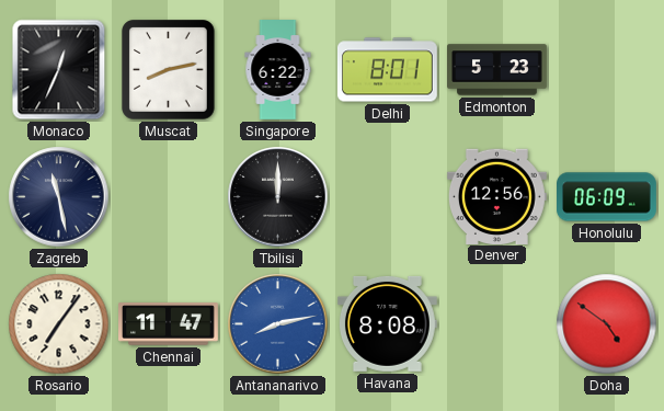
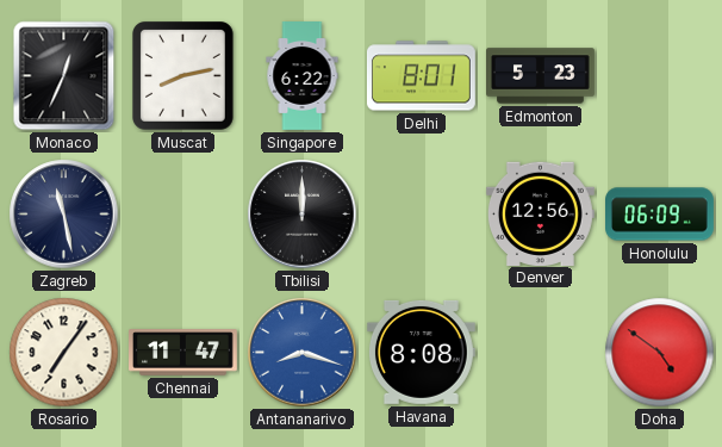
Antananarivo: 8:13 -> 8:18
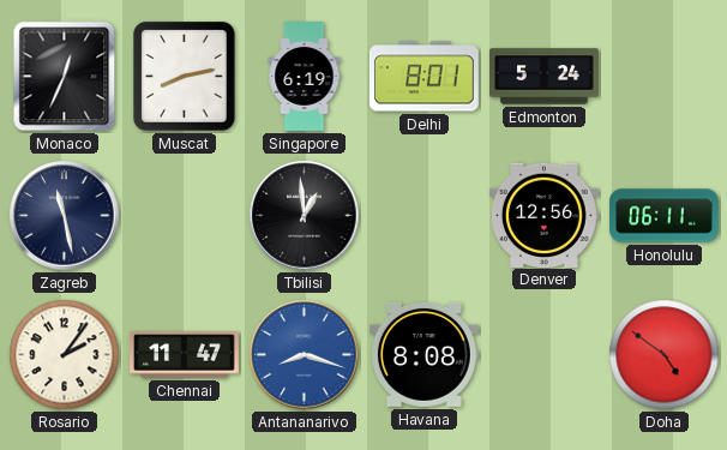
Singapore: 6:22 -> 6:19
Edmonton: 5:23 -> 5:24
Tbilisi: 12:00 -> 12:59
Honolulu: 06:09 -> 06:11
Rosario: 7:06 -> 2:06
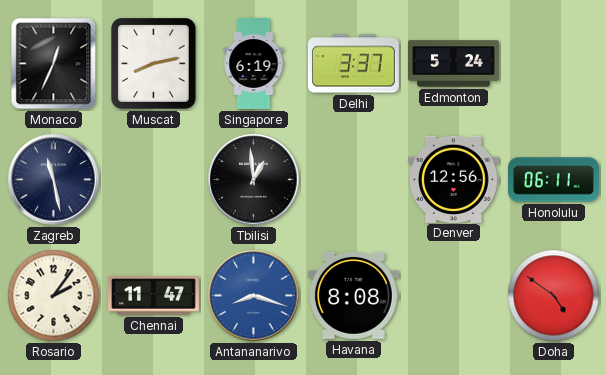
Delhi: 8:01 -> 3:37
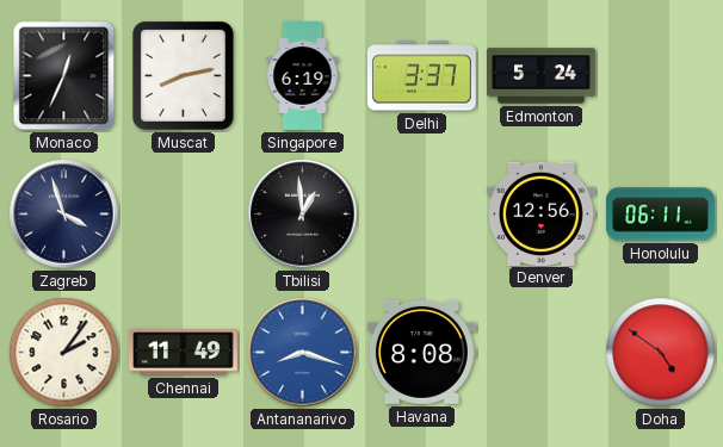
Zagreb: 11:28 -> 3:57
Chennai: 11:47 -> 11:49
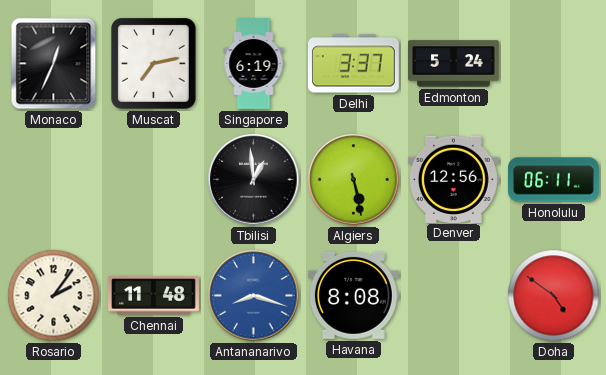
Muscat: 8:13 -> 7:13
Zagreb: 3:57 -> none
Algiers: none -> 5:28
Chennai: 11:49 -> 11:48
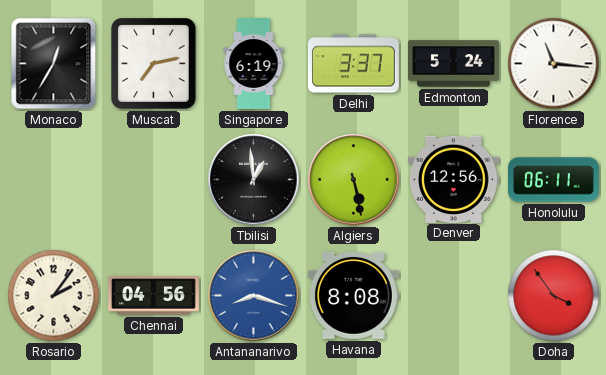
Monaco: 12:34 -> 12:35
Florence: none -> 11:16
Chennai: 11:48 -> 04:56
Doha: 4:51 -> 3:54
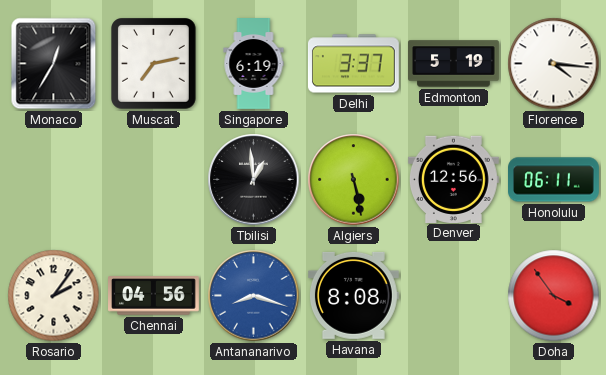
Edmonton: 5:24 -> 5:19
Florence: 11:16 -> 4:16
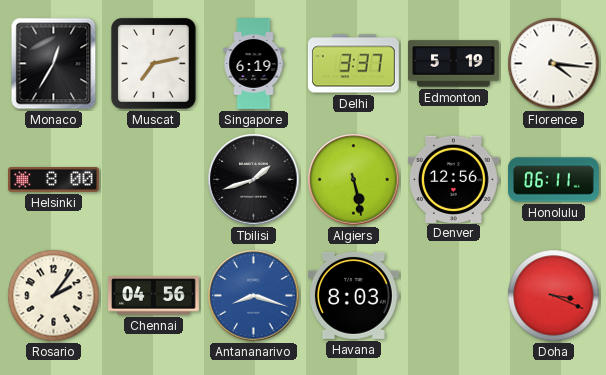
Helsinki: none -> 8:00
Tbilisi: 12:59 -> 1:42
Havana: 8:08 -> 8:03
Doha: 3:54 -> 3:19
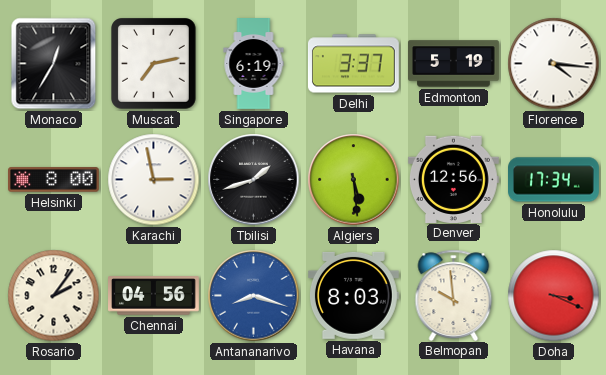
Karachi: none -> 2:58
Algiers: 5:28 -> 5:29
Honolulu: 06:11 -> 17:34
Belmopan: none -> 9:59
